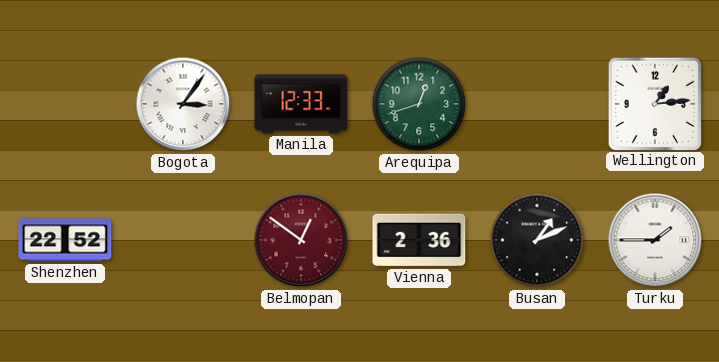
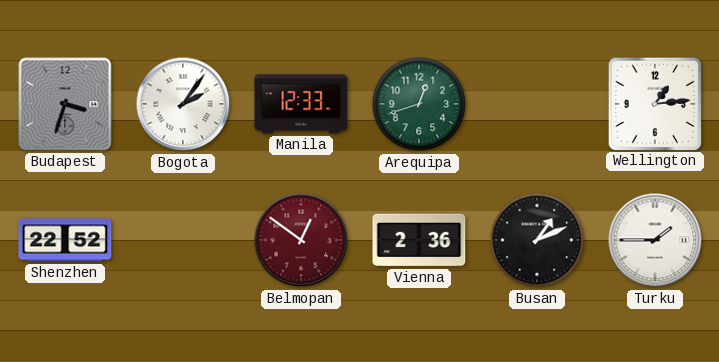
Budapest: none -> 3:33
Bogota: 3:06 -> 2:06
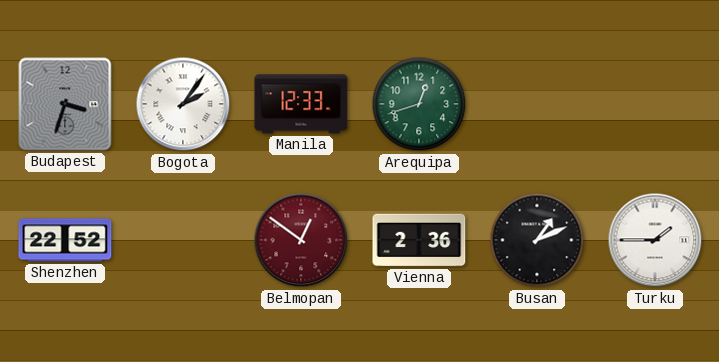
Wellington: 1:14 -> none
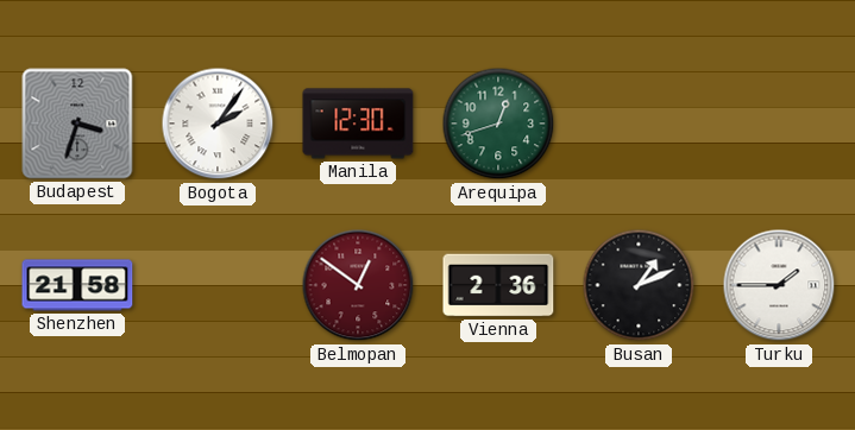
Manila: 12:33 -> 12:30
Shenzhen: 22:52 -> 21:58
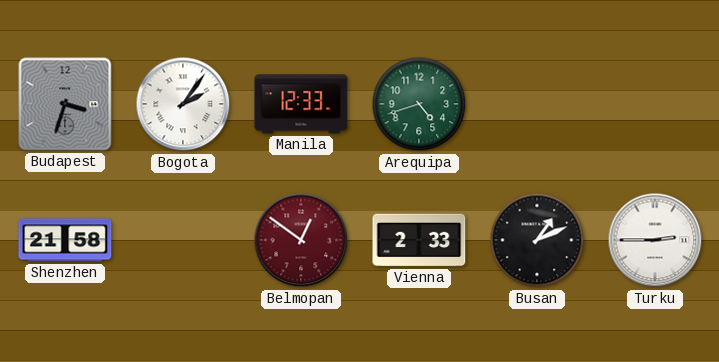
Manila: 12:30 -> 12:33
Arequipa: 12:42 -> 4:42
Vienna: 2:36 -> 2:33
Turku: 1:45 -> 2:45
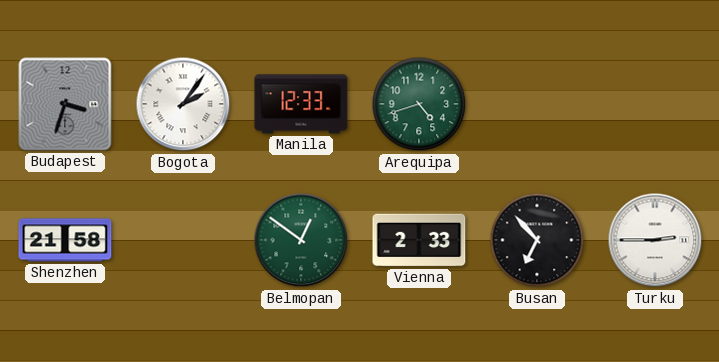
Belmopan dial: burgundy -> green
Busan: 1:11 -> 6:53
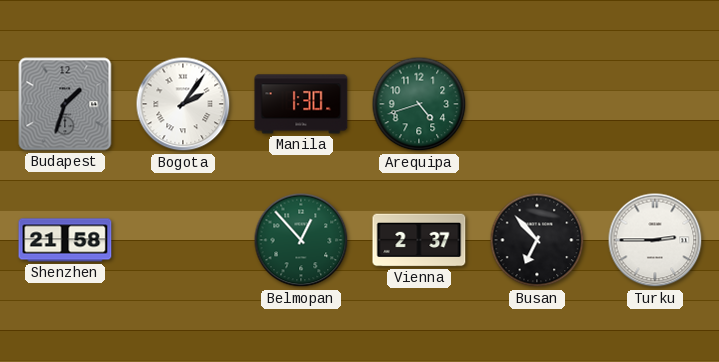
Budapest: 3:33 -> 1:33
Manila: 12:33 -> 1:30
Belmopan: 12:51 -> 12:53
Vienna: 2:33 -> 2:37
